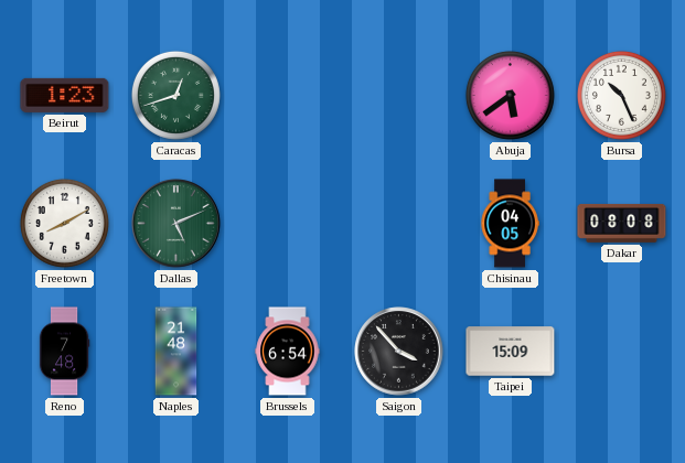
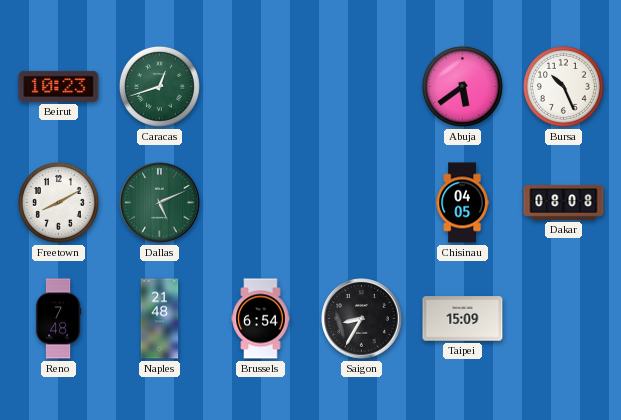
Beirut: 1:23 -> 10:23
Saigon: 3:53 -> 8:35
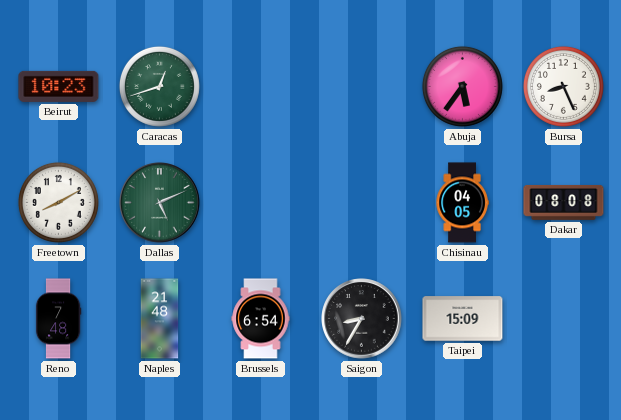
Abuja: 5:39 -> 5:36
Bursa: 10:26 -> 8:26
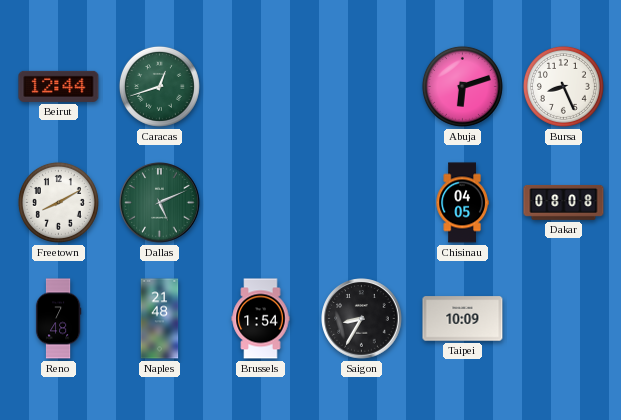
Beirut: 10:23 -> 12:44
Abuja: 5:36 -> 6:12
Brussels: 6:54 -> 1:54
Taipei: 15:09 -> 10:09
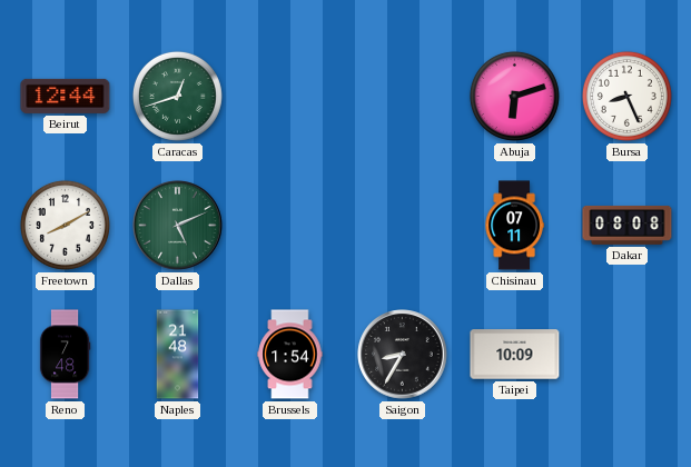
Chisinau: 04:05 -> 07:11
